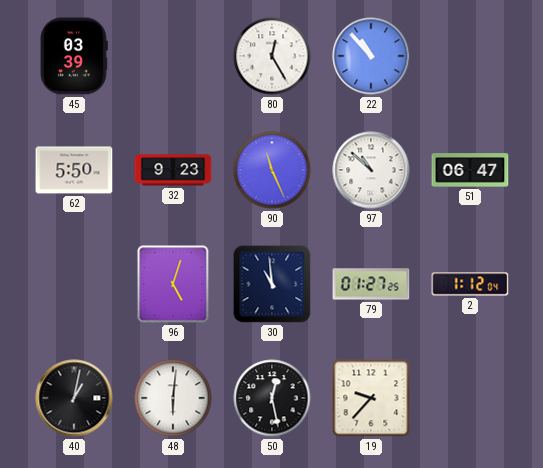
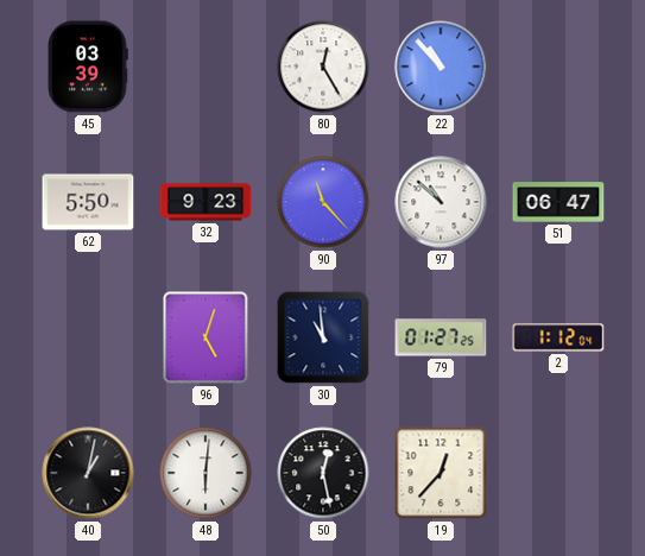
90: 11:26 -> 11:23
19: 9:37 -> 12:37
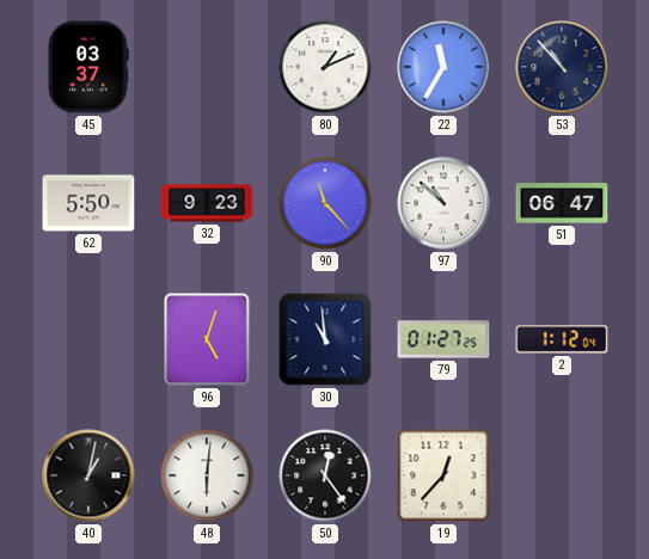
45: 03:39 -> 03:37
80: 12:25 -> 1:11
22: 10:53 -> 11:35
53: none -> 10:53
50: 12:28 -> 12:24
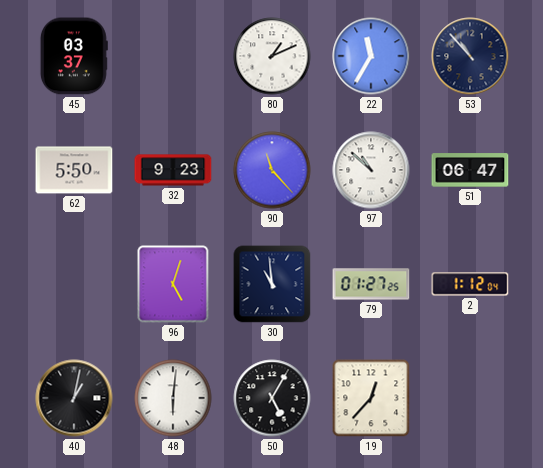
50: 12:24 -> 5:05
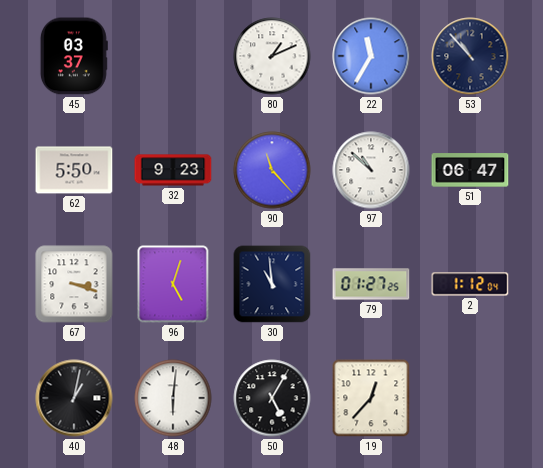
67: none -> 3:18
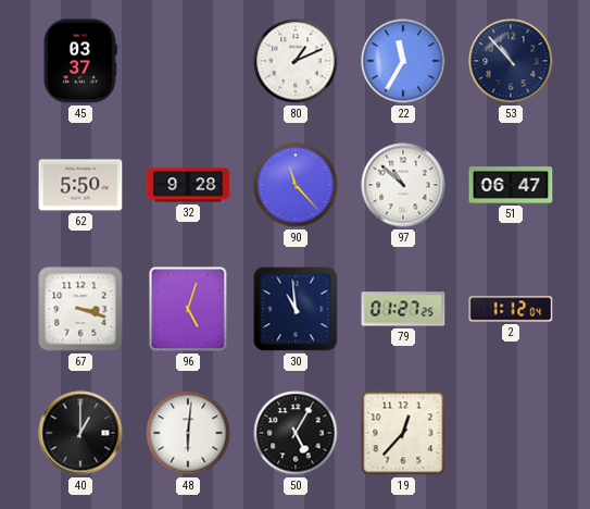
32: 9:23 -> 9:28
40: 1:02 -> 1:00
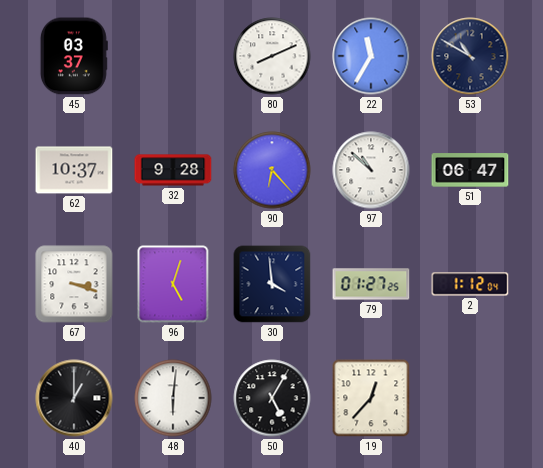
80: 1:11 -> 8:11
53: 10:53 -> 10:50
62: 5:50 -> 10:37
90: 11:23 -> 6:23
30: 10:59 -> 3:59
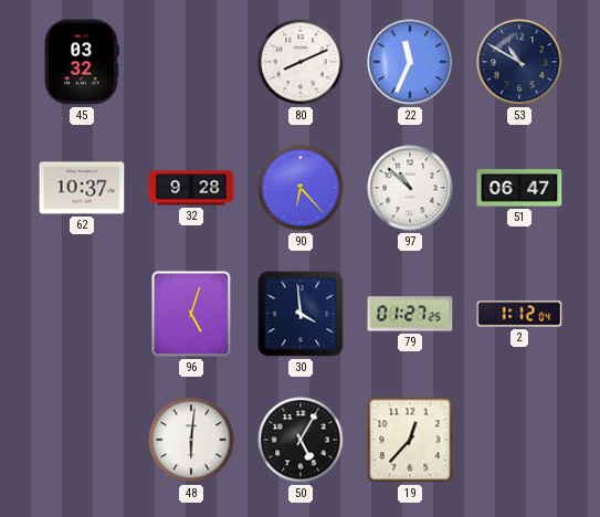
45: 03:37 -> 03:32
22: 11:35 -> 11:34
67: 3:18 -> none
40: 1:00 -> none
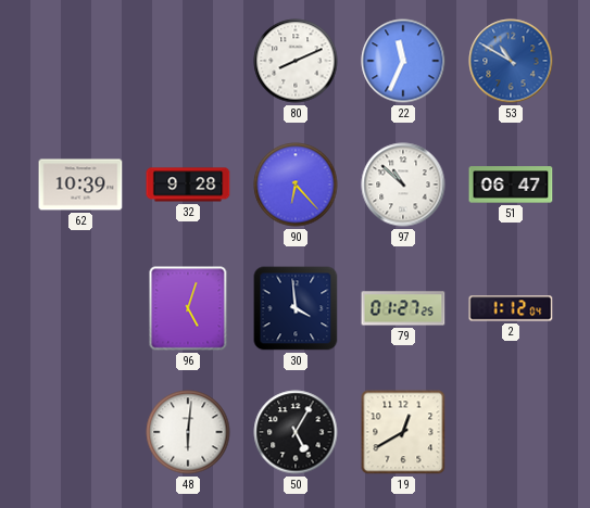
45: 03:32 -> none
53 dial: navy -> blue
62: 10:37 -> 10:39
19: 12:37 -> 12:40
